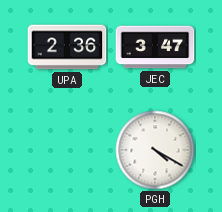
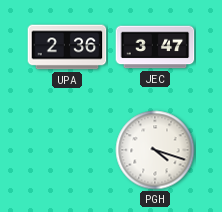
PGH: 4:20 -> 4:18
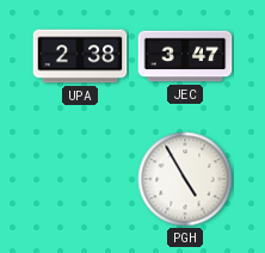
UPA: 2:36 -> 2:38
PGH: 4:18 -> 4:55
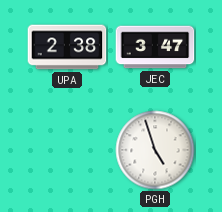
PGH: 4:55 -> 4:57
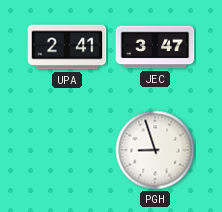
UPA: 2:38 -> 2:41
PGH: 4:57 -> 8:57
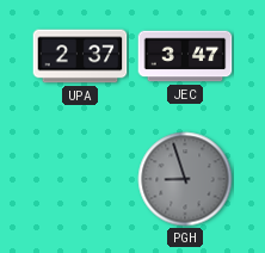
UPA: 2:41 -> 2:37
PGH dial: white -> grey
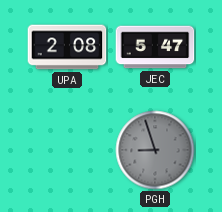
UPA: 2:37 -> 2:08
JEC: 3:47 -> 5:47
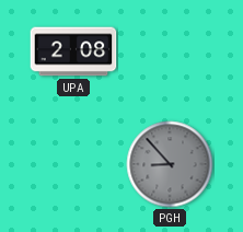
JEC: 5:47 -> none
PGH: 8:57 -> 8:53
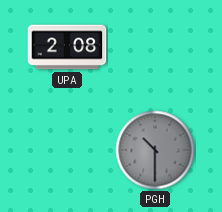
PGH: 8:53 -> 10:30
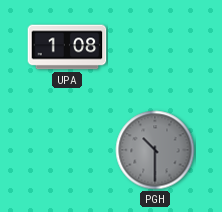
UPA: 2:08 -> 1:08
